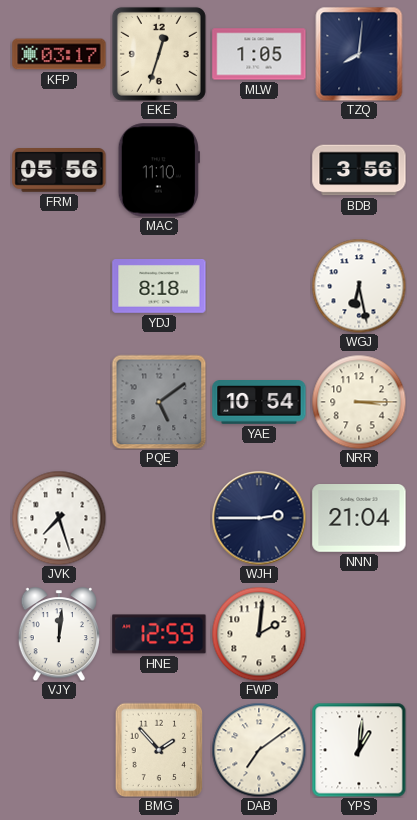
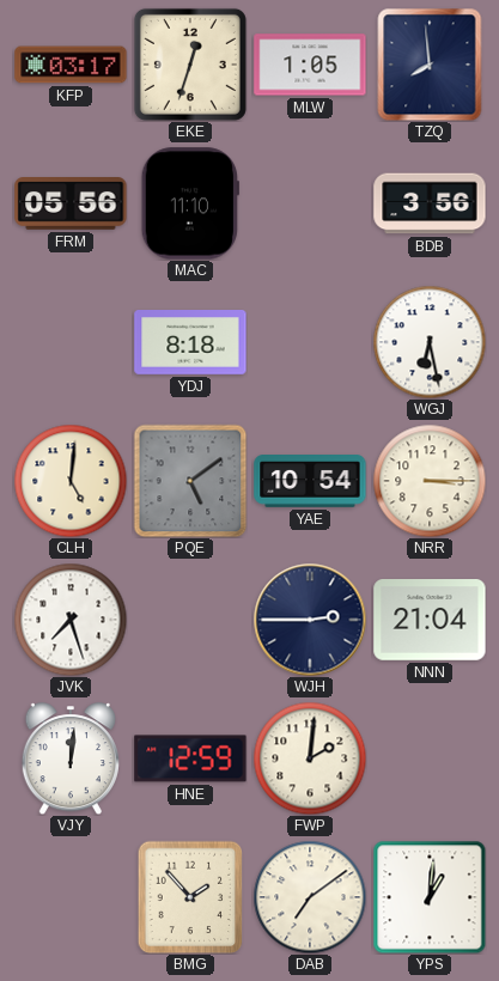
TZQ: 8:01 -> 7:59
CLH: none -> 5:01
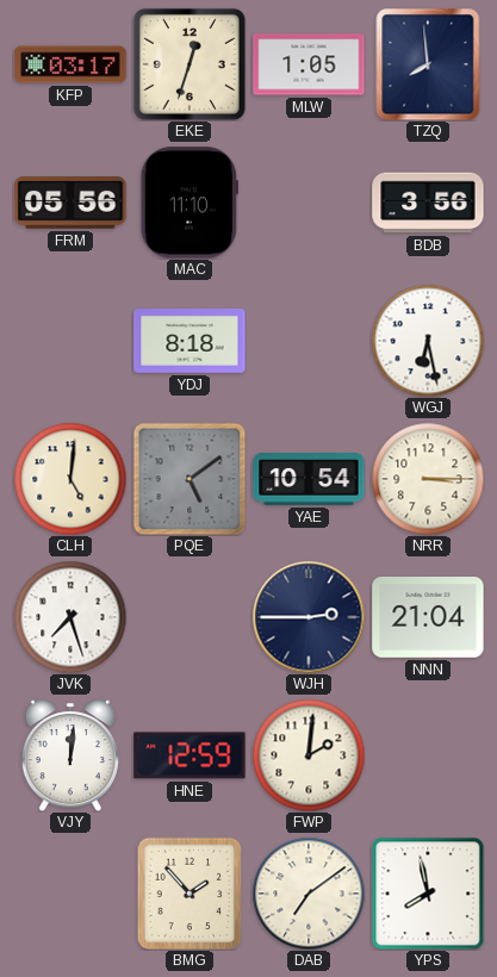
YPS: 1:01 -> 7:58
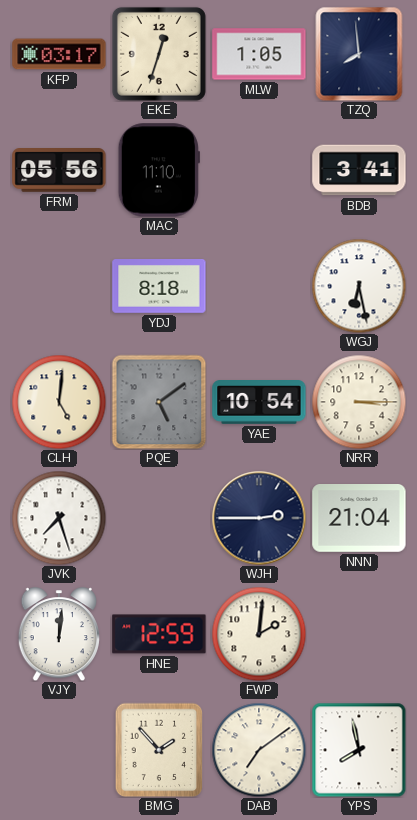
BDB: 3:56 -> 3:41
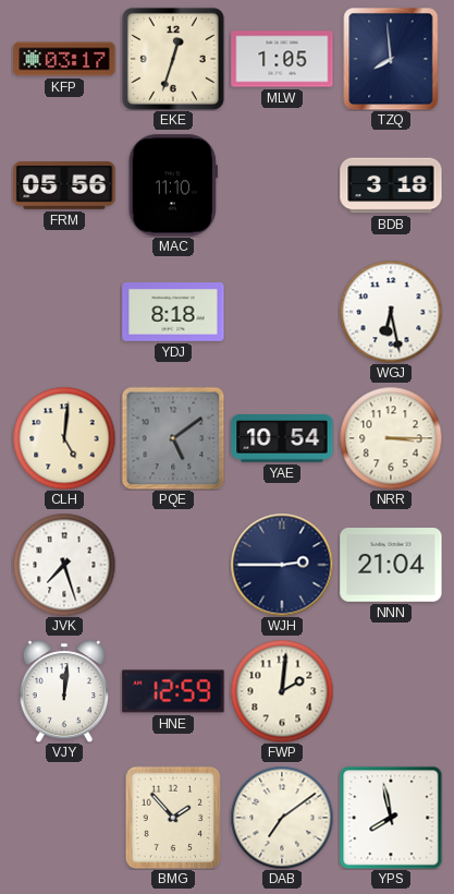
BDB: 3:41 -> 3:18
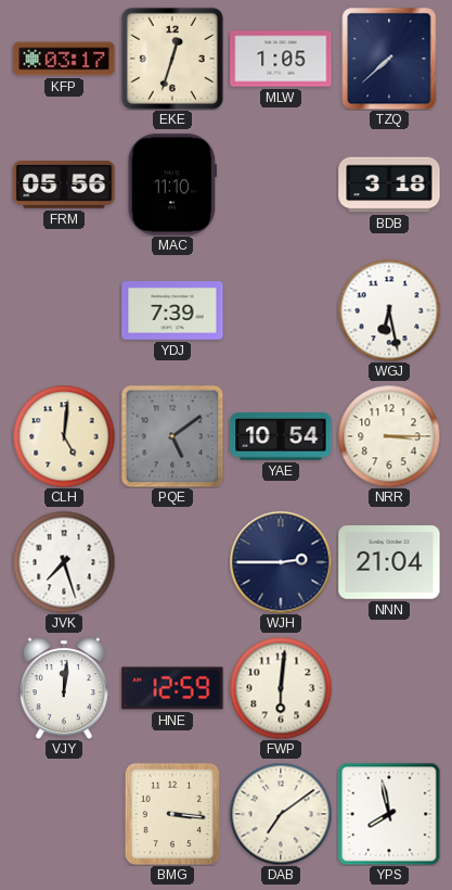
TZQ: 7:59 -> 7:38
YDJ: 8:18 -> 7:39
FWP: 2:01 -> 6:01
BMG: 1:53 -> 3:16
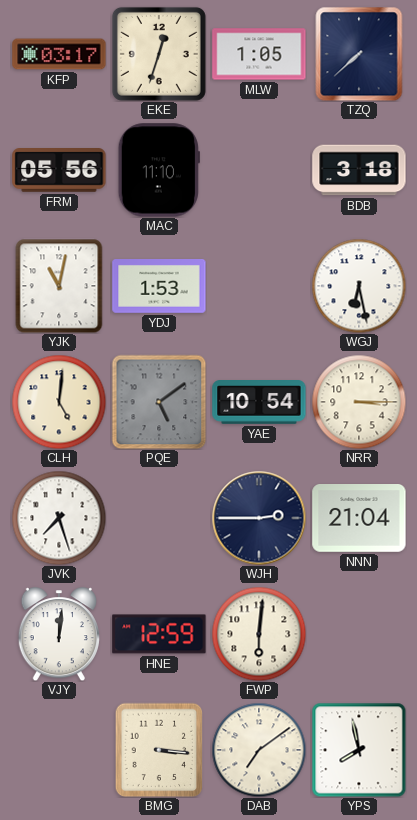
YJK: none -> 11:02
YDJ: 7:39 -> 1:53
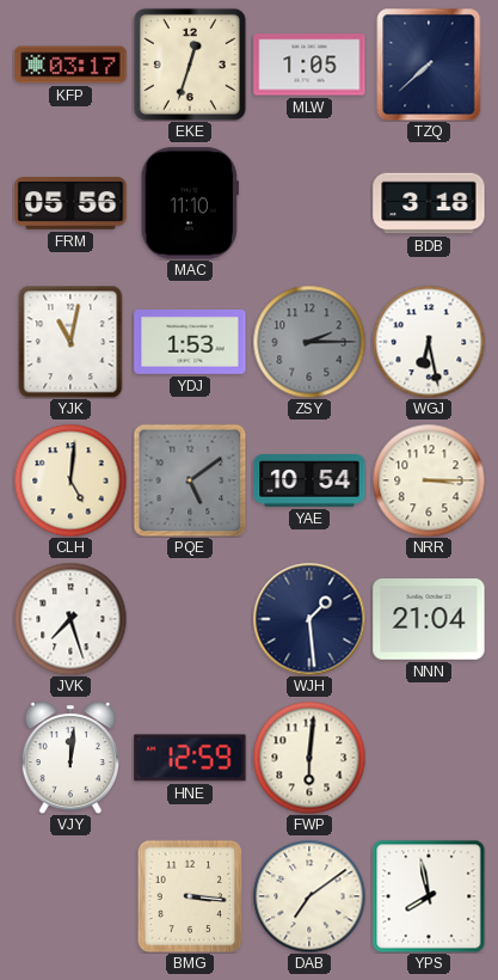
ZSY: none -> 2:15
WJH: 2:45 -> 1:29
